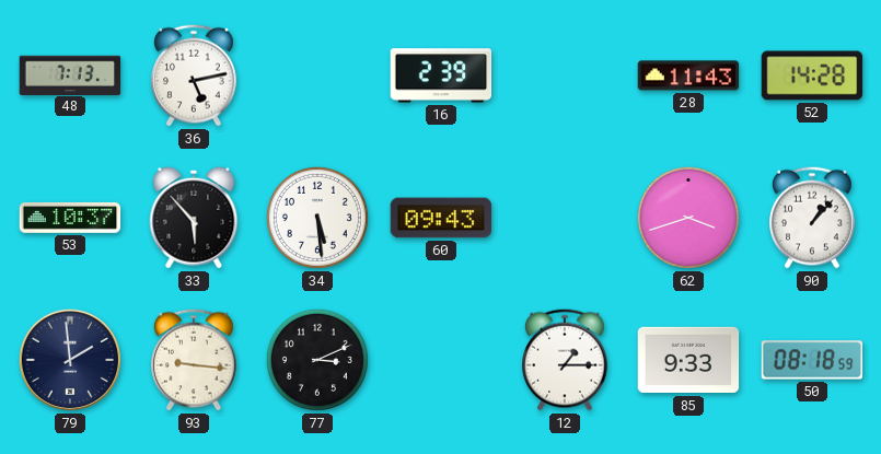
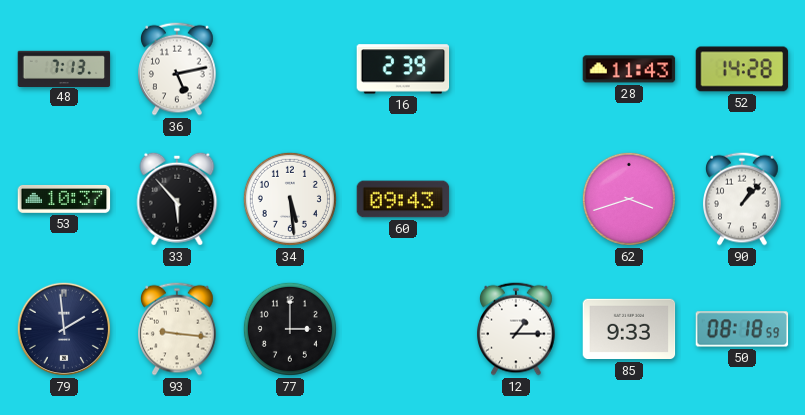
77: 3:11 -> 3:00
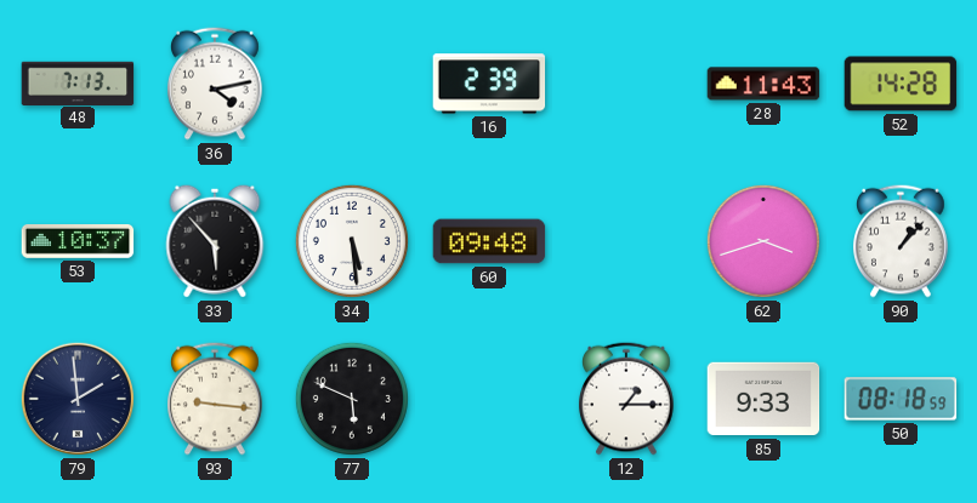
36: 5:13 -> 4:13
60: 09:43 -> 09:48
77: 3:00 -> 5:49
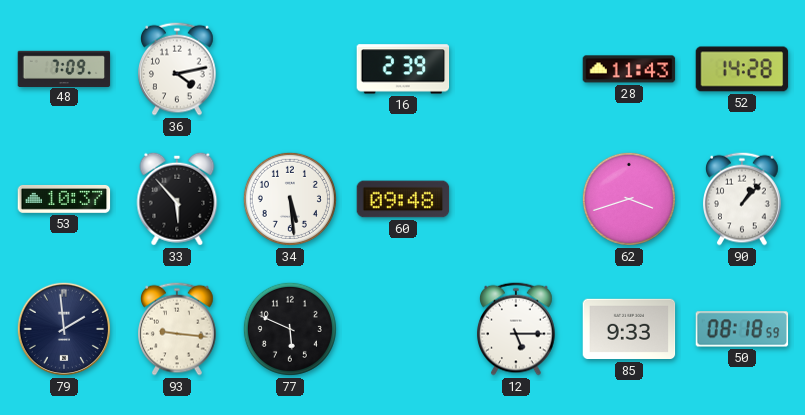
48: 7:13 -> 7:09
12: 1:15 -> 5:15
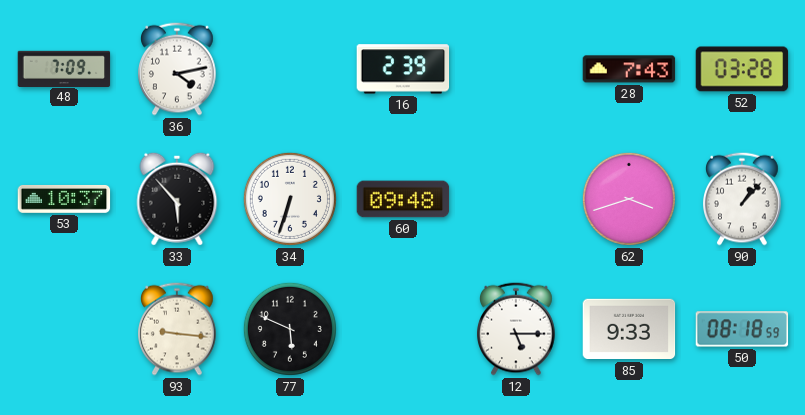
28: 11:43 -> 7:43
52: 14:28 -> 03:28
34: 5:29 -> 6:33
79: 1:59 -> none
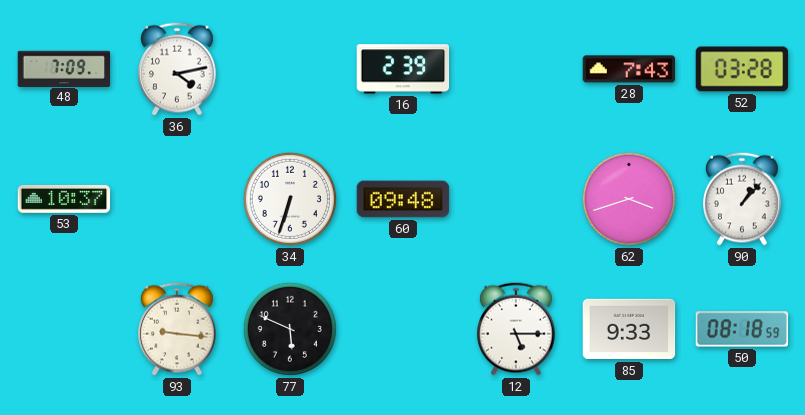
33: 5:53 -> none
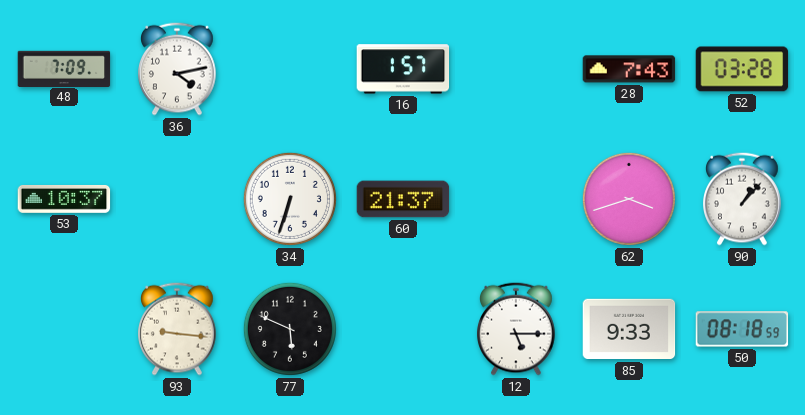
16: 2:39 -> 1:57
60: 09:48 -> 21:37
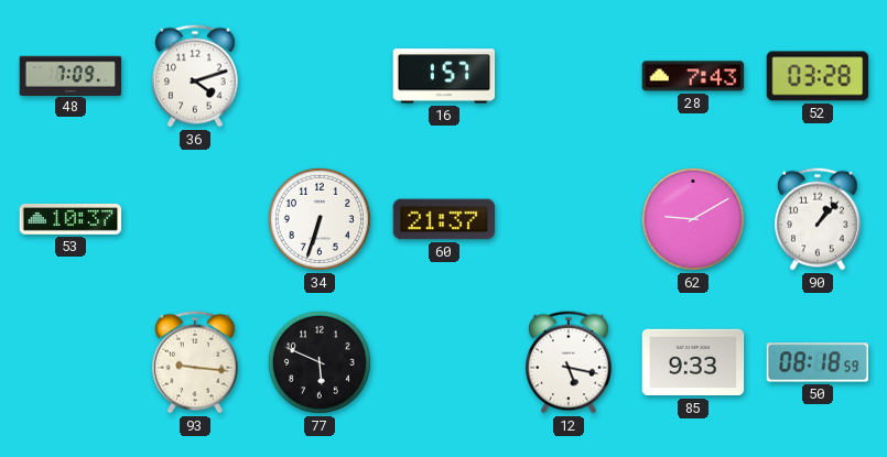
36: 4:13 -> 4:12
62: 3:42 -> 9:10
12: 5:15 -> 5:17
